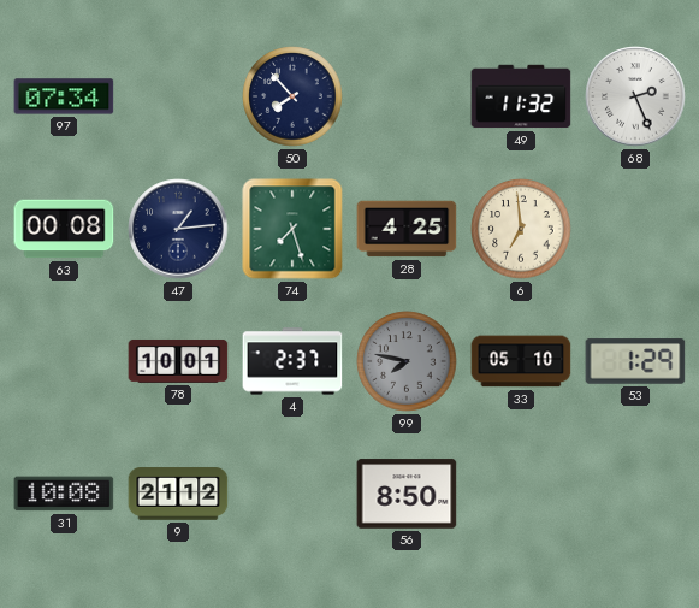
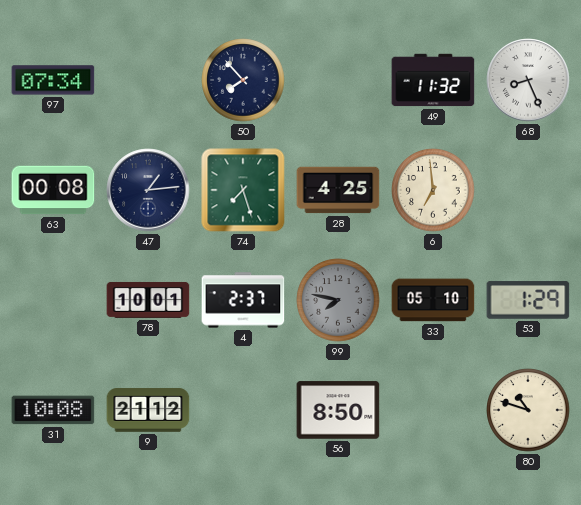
68: 2:26 -> 8:26
80: none -> 10:48
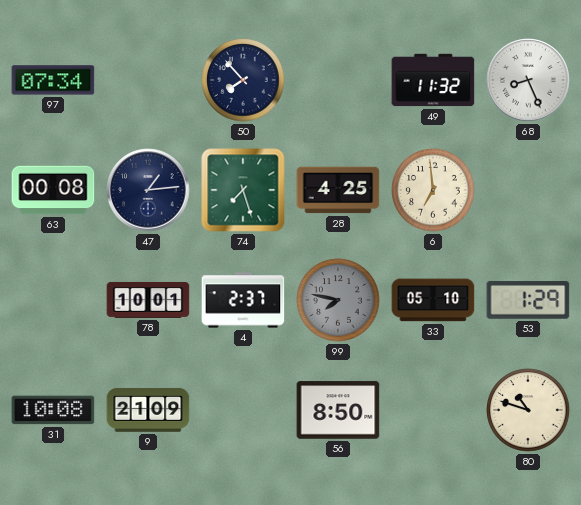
9: 21:12 -> 21:09
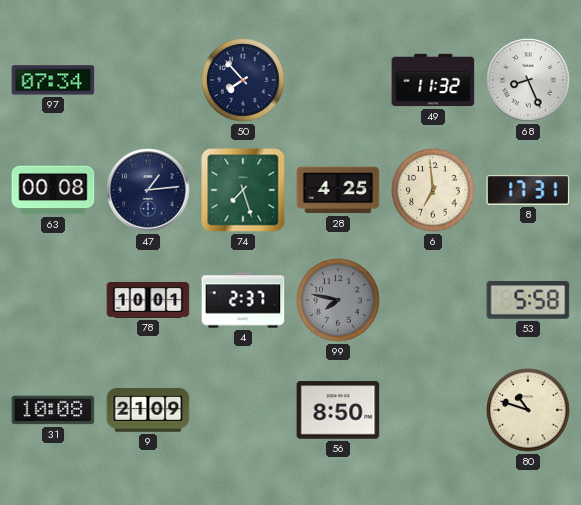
8: none -> 17:31
33: 05:10 -> none
53: 1:29 -> 5:58
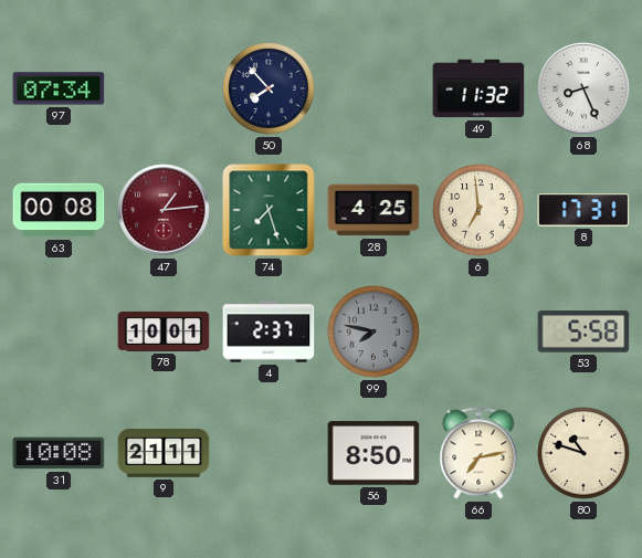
47 dial: navy -> burgundy
9: 21:09 -> 21:11
66: none -> 7:13
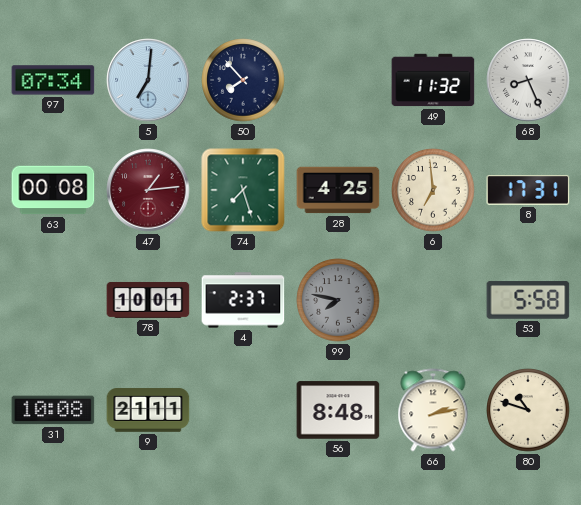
5: none -> 7:01
56: 8:50 -> 8:48
66: 7:13 -> 2:13
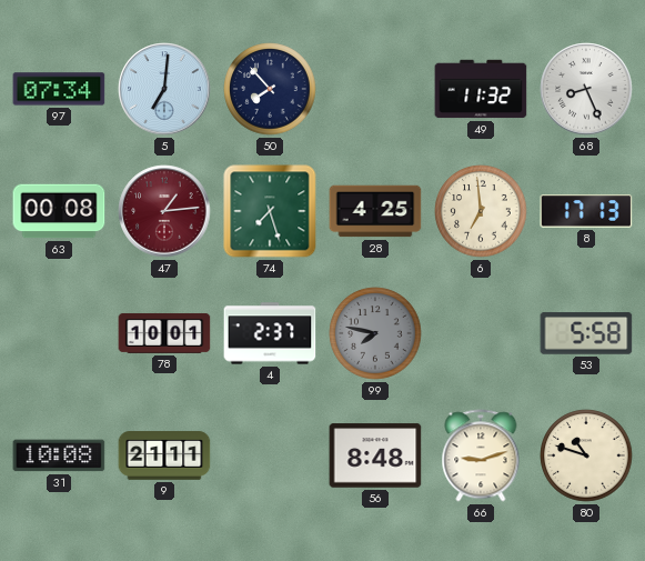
8: 17:31 -> 17:13
66: 2:13 -> 9:12
